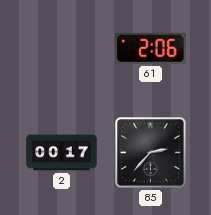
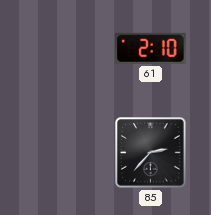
61: 2:06 -> 2:10
2: 00:17 -> none
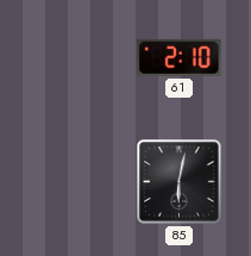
85: 2:37 -> 6:02
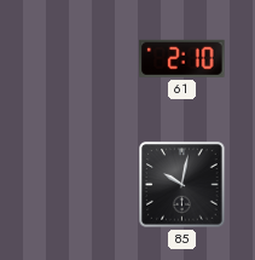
85: 6:02 -> 10:02
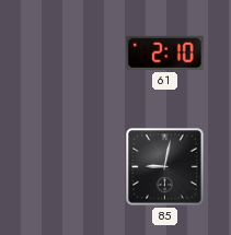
85: 10:02 -> 9:02
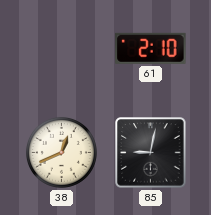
38: none -> 12:41
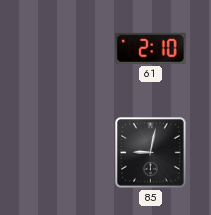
38: 12:41 -> none
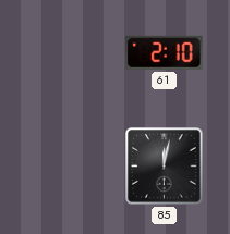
85: 9:02 -> 12:02
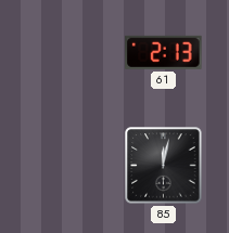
61: 2:10 -> 2:13
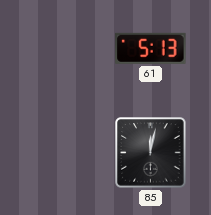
61: 2:13 -> 5:13
